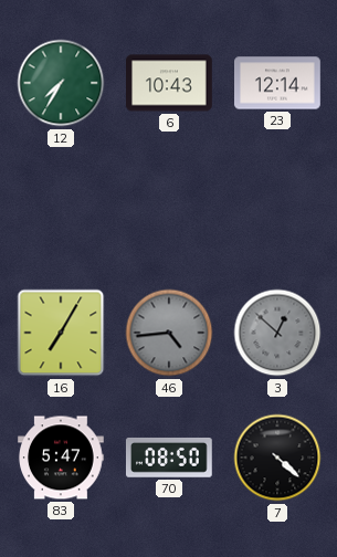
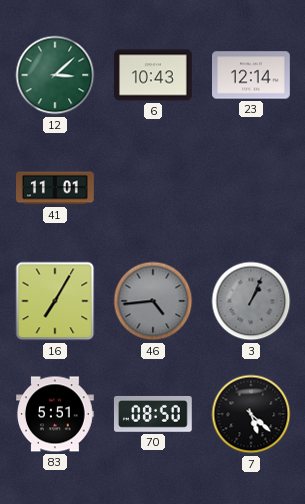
12: 7:35 -> 3:08
41: none -> 11:01
3: 12:52 -> 1:04
83: 5:47 -> 5:51
7: 4:22 -> 5:22
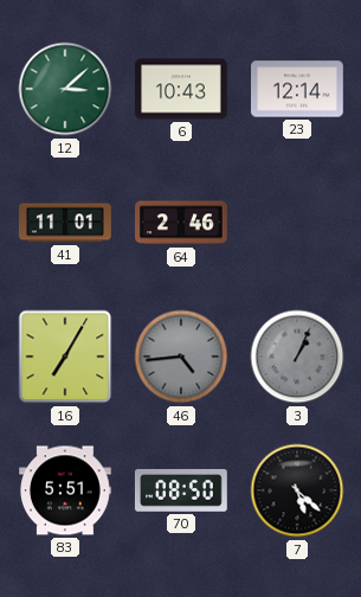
64: none -> 2:46
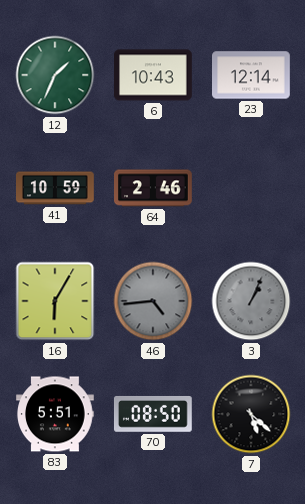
12: 3:08 -> 1:34
41: 11:01 -> 10:59
16: 7:05 -> 6:05
